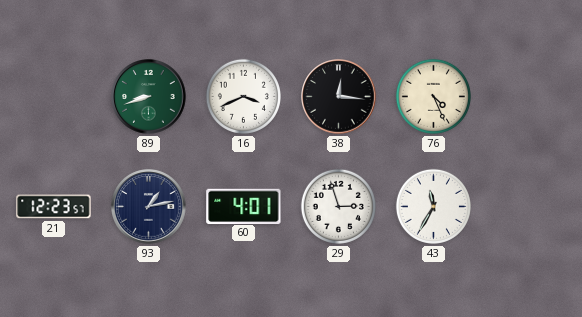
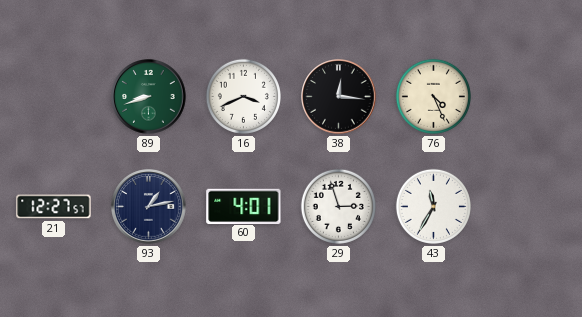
21: 12:23 -> 12:27
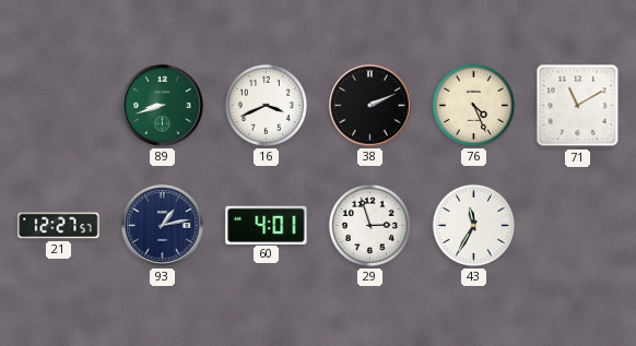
38: 12:16 -> 2:11
71: none -> 11:10
